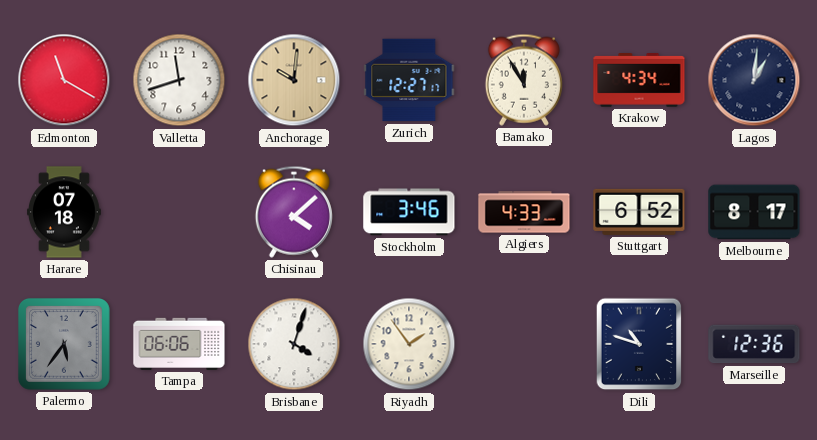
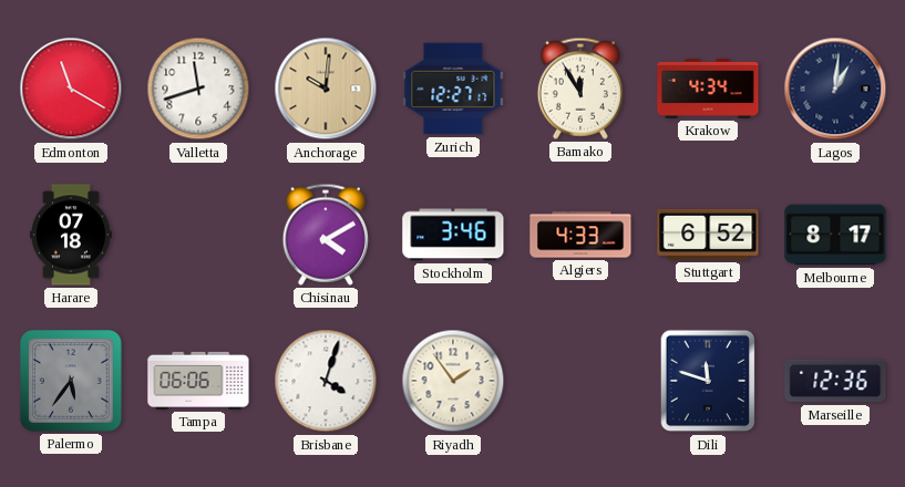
Chisinau: 4:08 -> 4:10
Dili: 10:48 -> 11:48
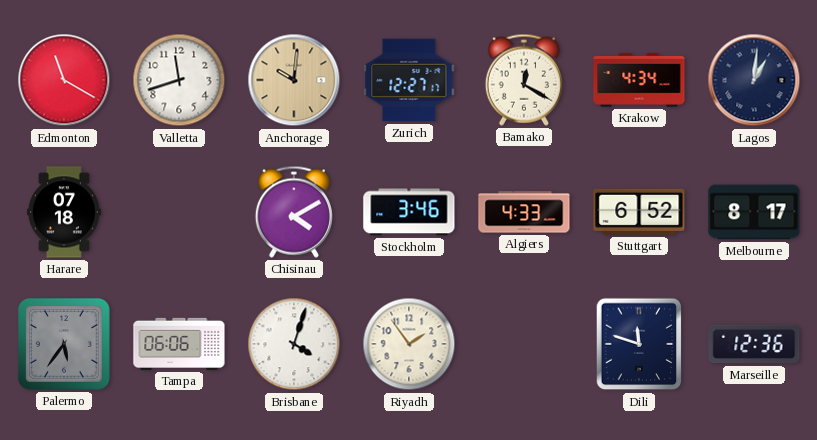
Bamako: 11:55 -> 12:20
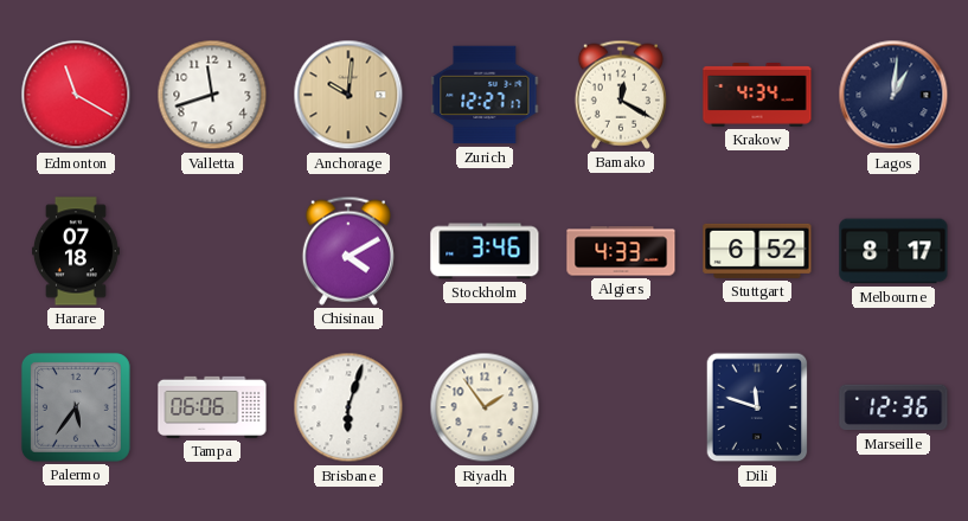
Brisbane: 4:03 -> 6:03
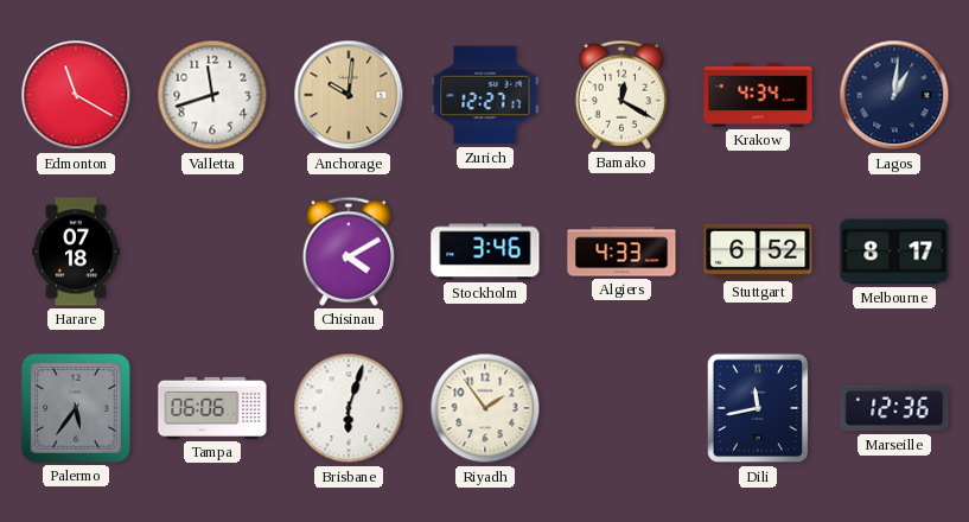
Dili: 11:48 -> 11:43
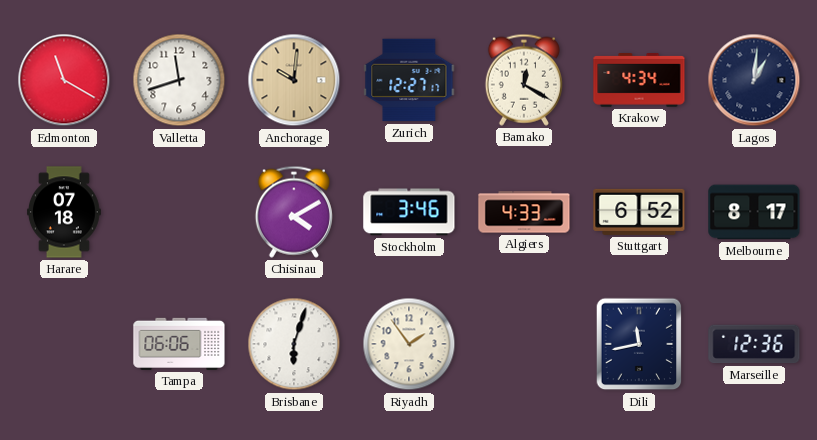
Palermo: 5:36 -> none
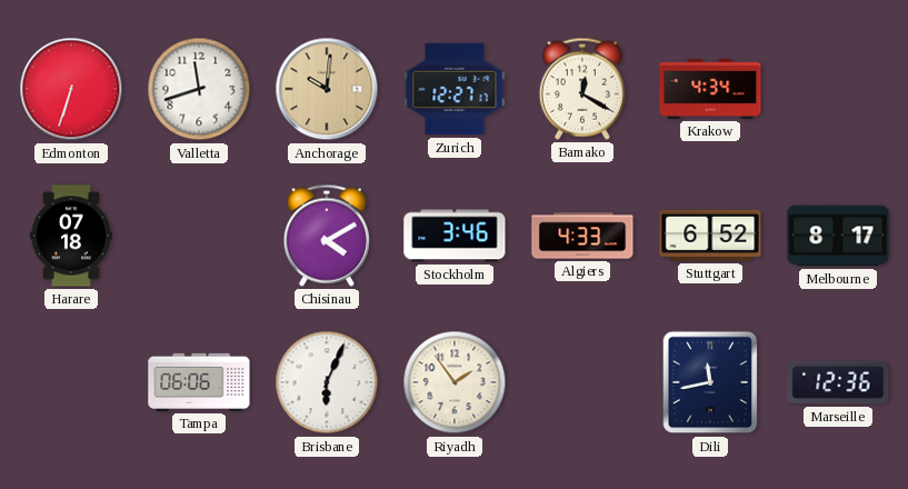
Edmonton: 11:20 -> 6:33
Lagos: 1:01 -> none
Brisbane: 6:03 -> 6:04
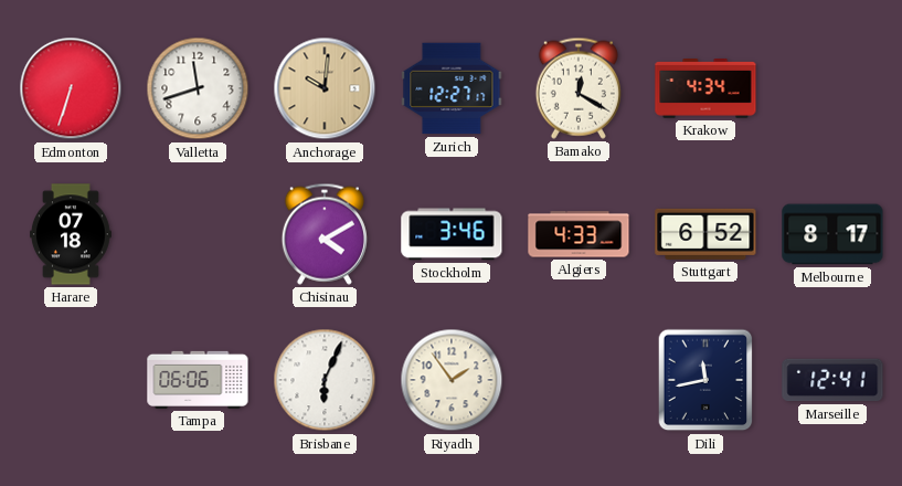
Marseille: 12:36 -> 12:41
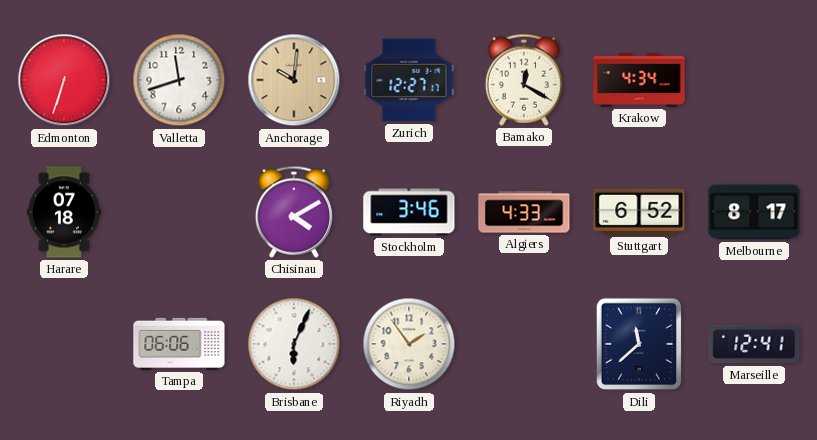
Dili: 11:43 -> 11:38
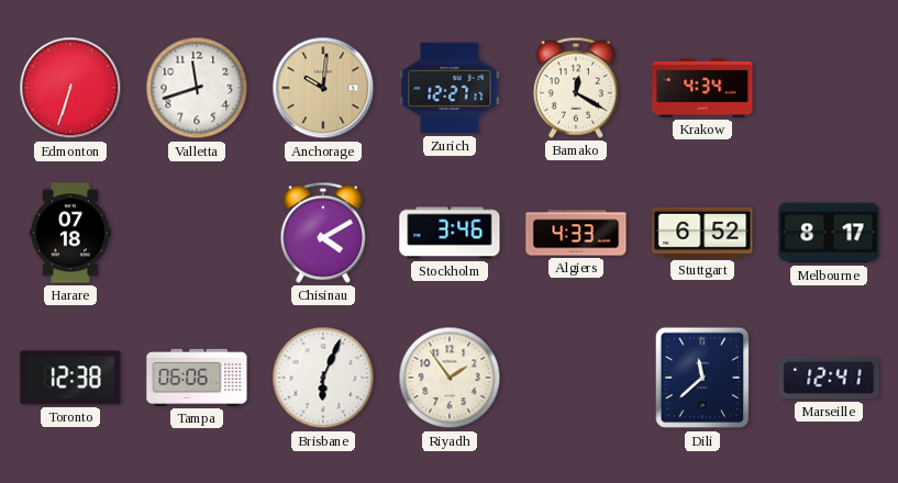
Toronto: none -> 12:38
